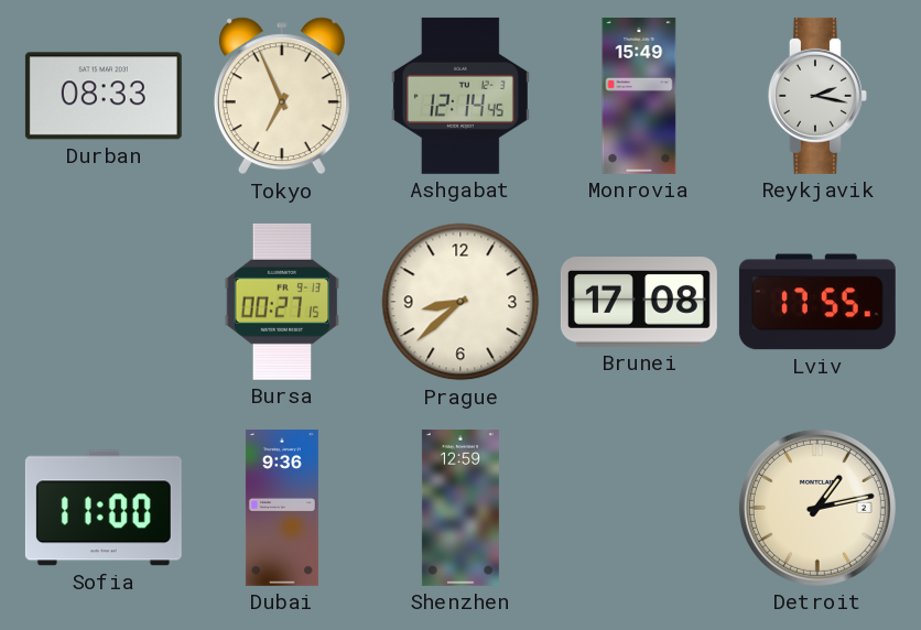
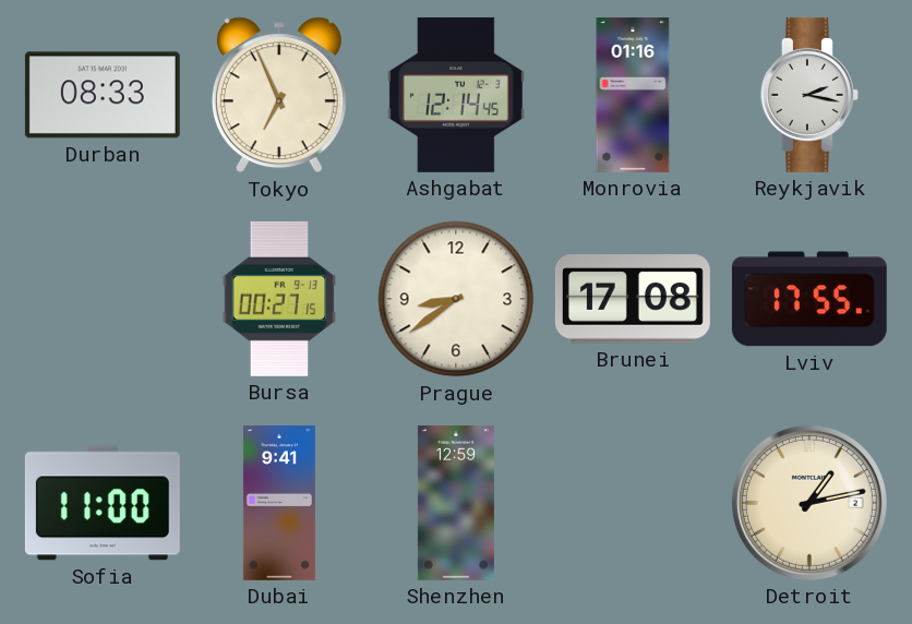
Monrovia: 15:49 -> 01:16
Prague: 8:38 -> 8:39
Dubai: 9:36 -> 9:41
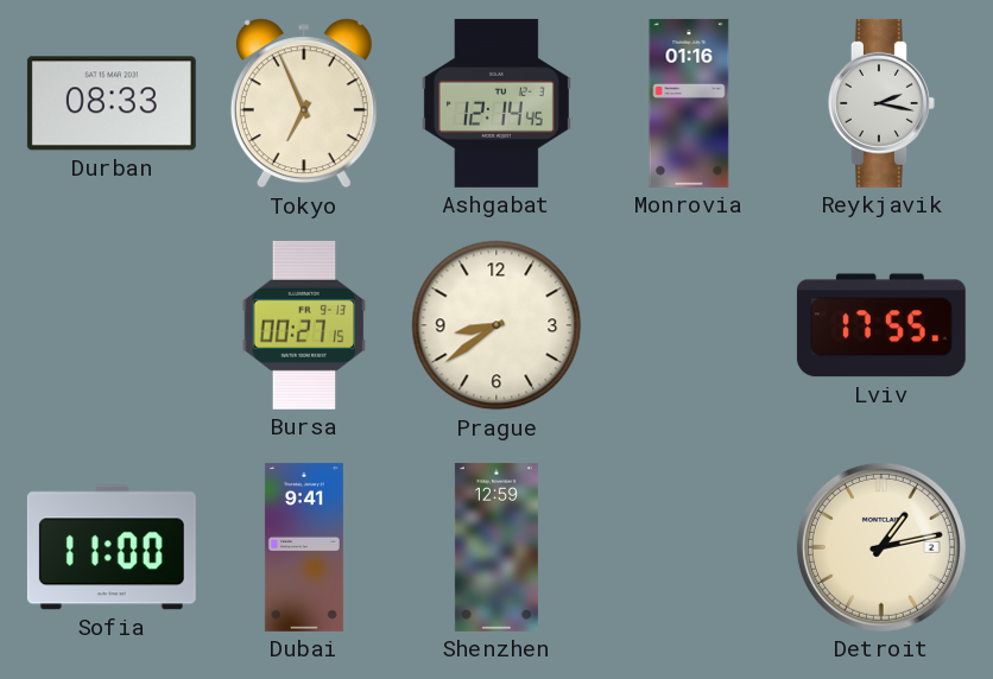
Brunei: 17:08 -> none
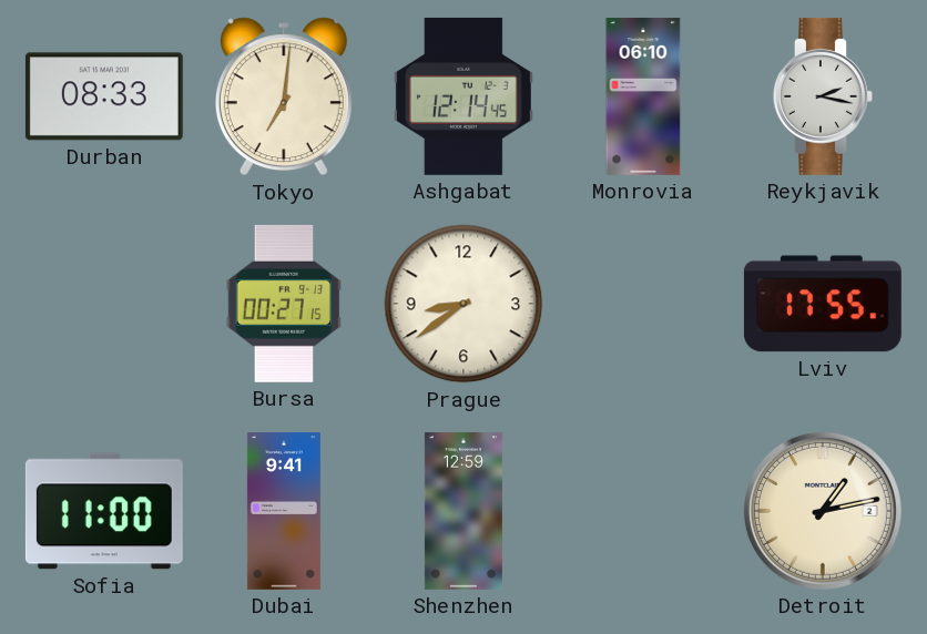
Tokyo: 6:56 -> 7:01
Monrovia: 01:16 -> 06:10
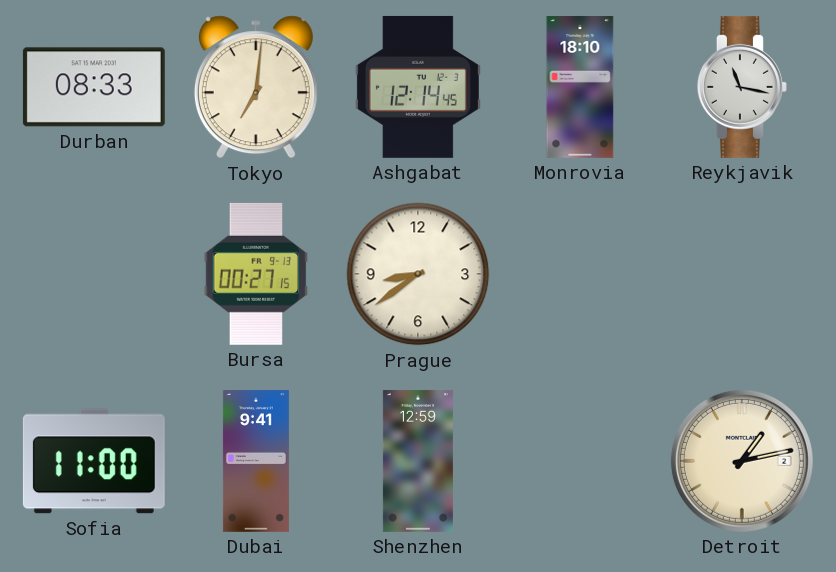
Monrovia: 06:10 -> 18:10
Reykjavik: 2:17 -> 11:17
Lviv: 17:55 -> none
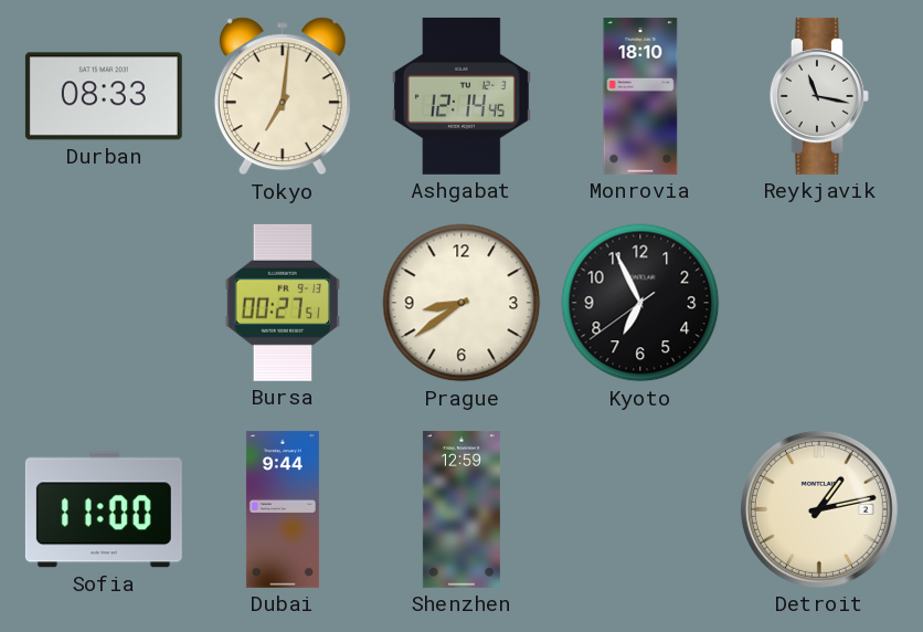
Bursa: 00:27:15 -> 00:27:51
Kyoto: none -> 6:55
Dubai: 9:41 -> 9:44
